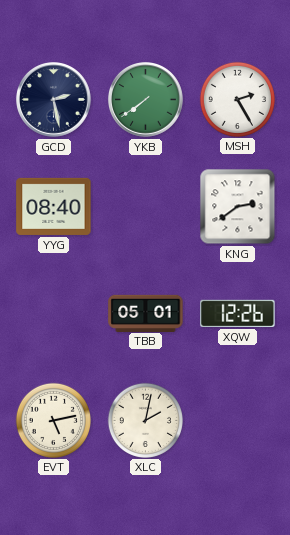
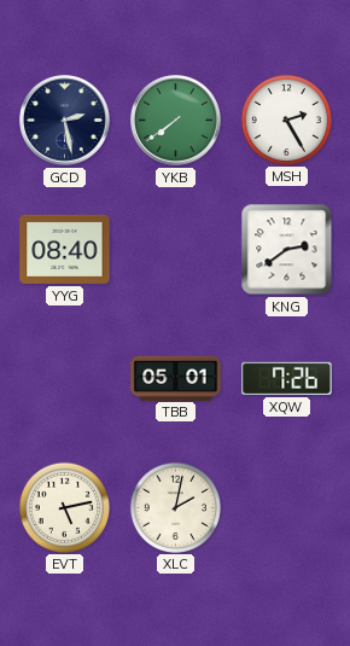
XQW: 12:26 -> 7:26
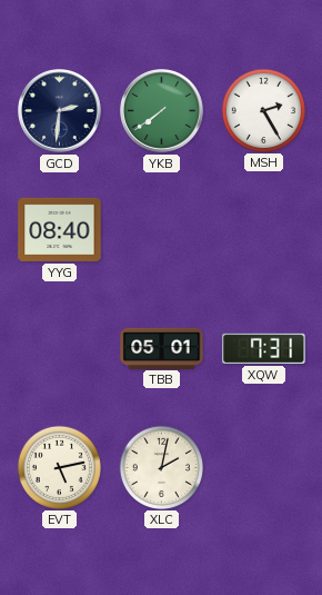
GCD: 2:28 -> 2:31
KNG: 2:39 -> none
XQW: 7:26 -> 7:31
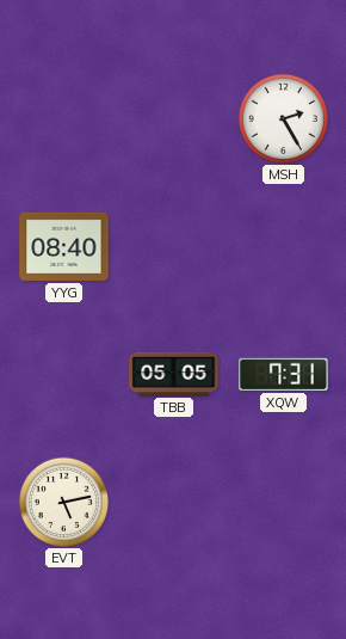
GCD: 2:31 -> none
YKB: 7:39 -> none
TBB: 05:01 -> 05:05
XLC: 2:02 -> none
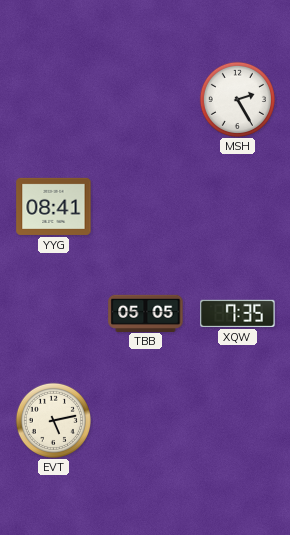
YYG: 08:40 -> 08:41
XQW: 7:31 -> 7:35
